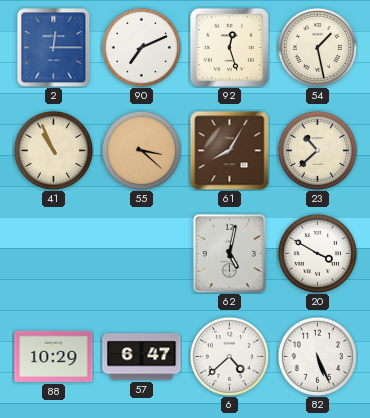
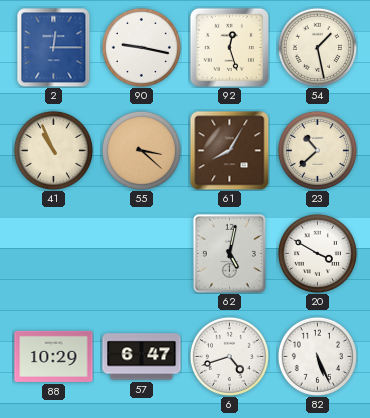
90: 7:11 -> 9:17
6: 4:38 -> 4:42
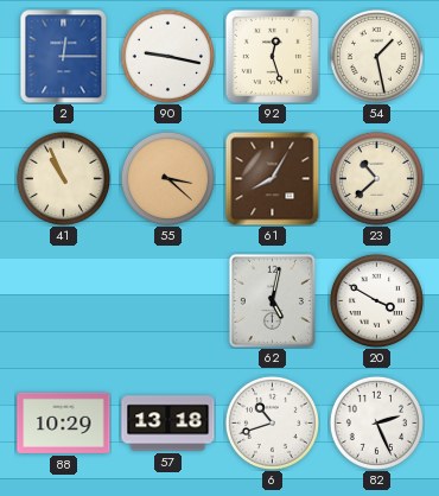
57: 6:47 -> 13:18
6: 4:42 -> 10:42
82: 5:26 -> 2:26
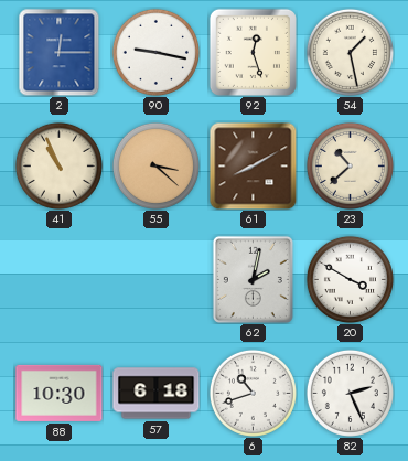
61: 8:05 -> 8:10
62: 5:02 -> 2:02
88: 10:29 -> 10:30
57: 13:18 -> 6:18
